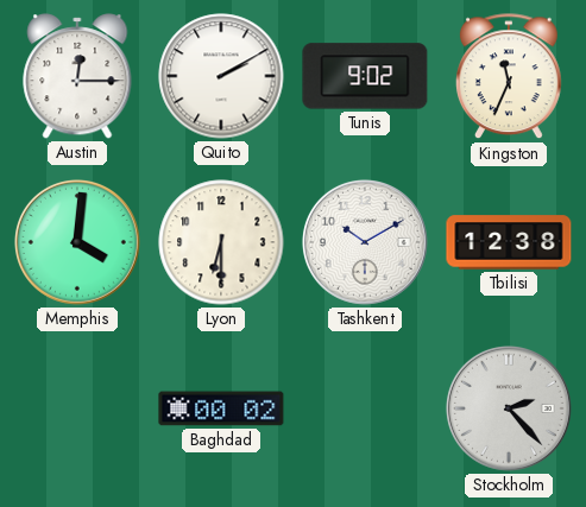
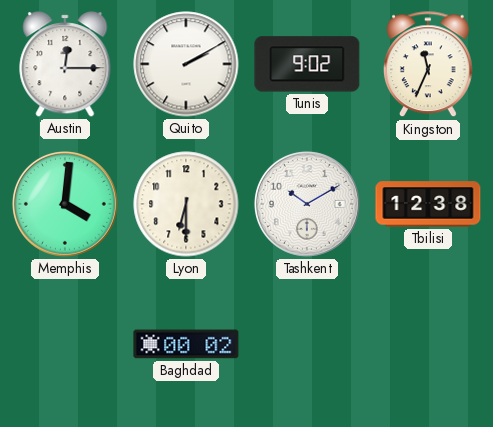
Stockholm: 2:23 -> none
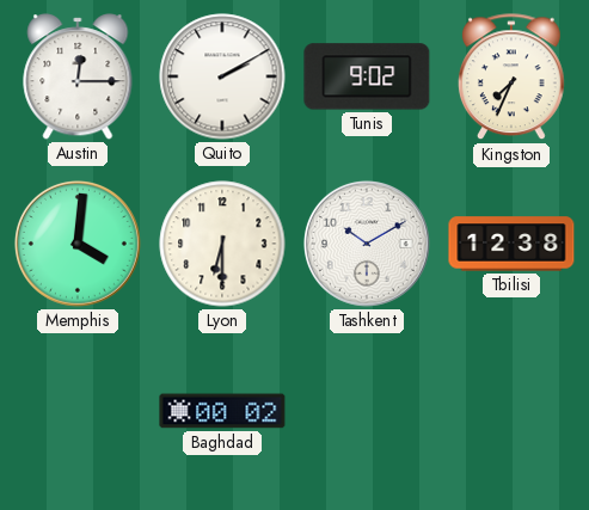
Kingston: 11:34 -> 7:34
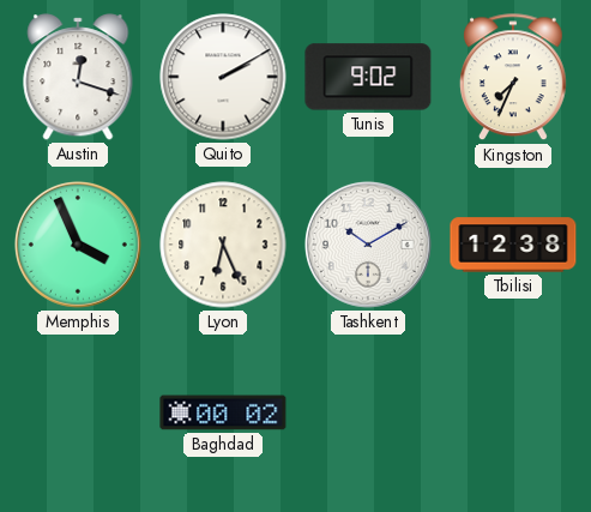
Austin: 12:15 -> 12:18
Memphis: 4:01 -> 3:56
Lyon: 6:30 -> 6:26
